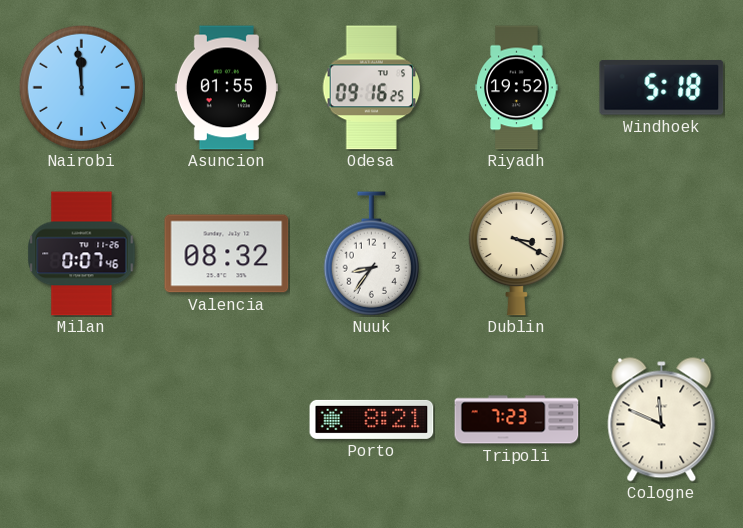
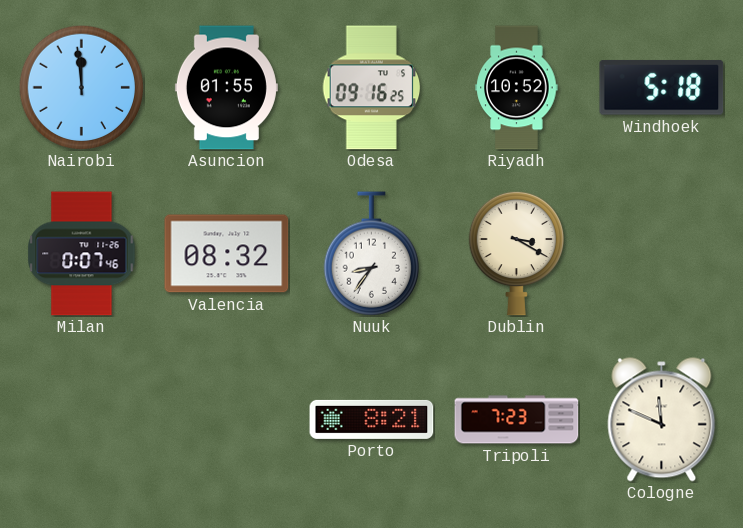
Riyadh: 19:52 -> 10:52
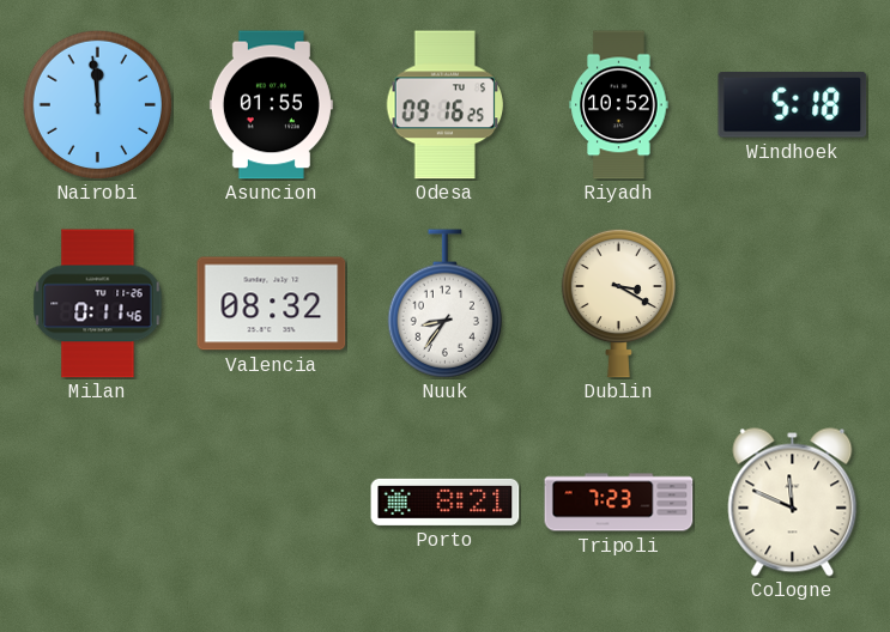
Milan: 0:07 -> 0:11
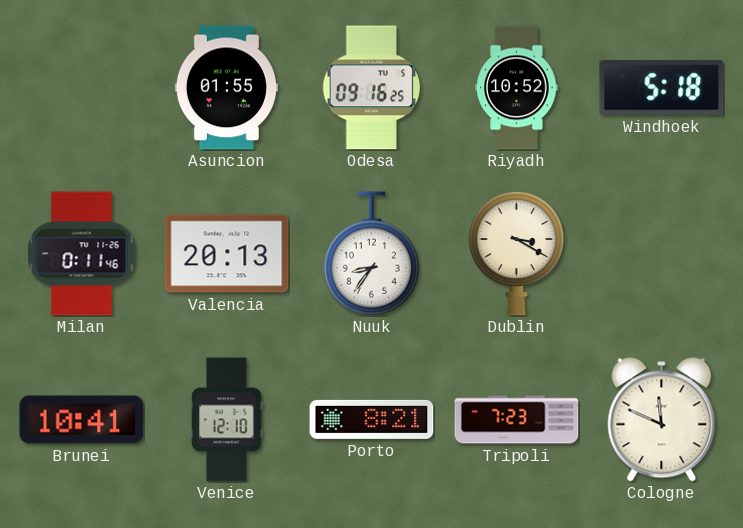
Nairobi: 11:59 -> none
Valencia: 08:32 -> 20:13
Brunei: none -> 10:41
Venice: none -> 12:10
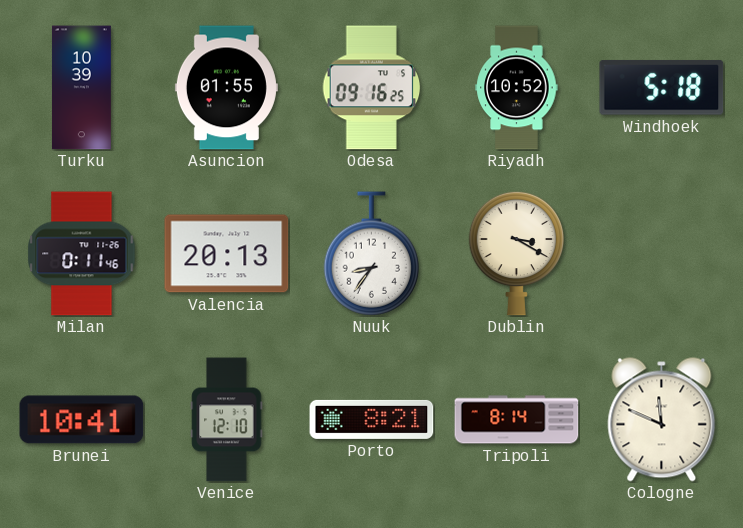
Turku: none -> 10:39
Tripoli: 7:23 -> 8:14
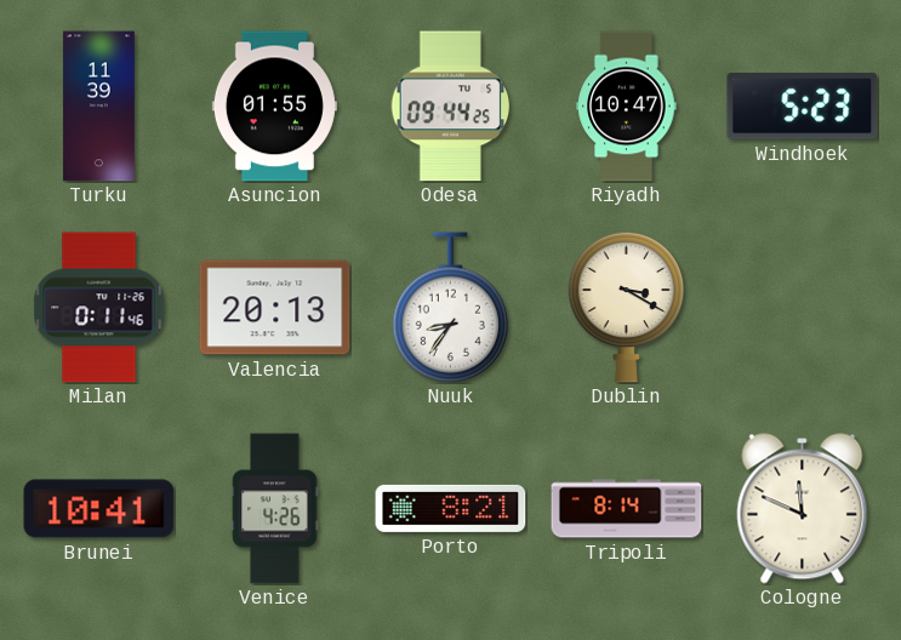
Turku: 10:39 -> 11:39
Odesa: 09:16 -> 09:44
Riyadh: 10:52 -> 10:47
Windhoek: 5:18 -> 5:23
Venice: 12:10 -> 4:26
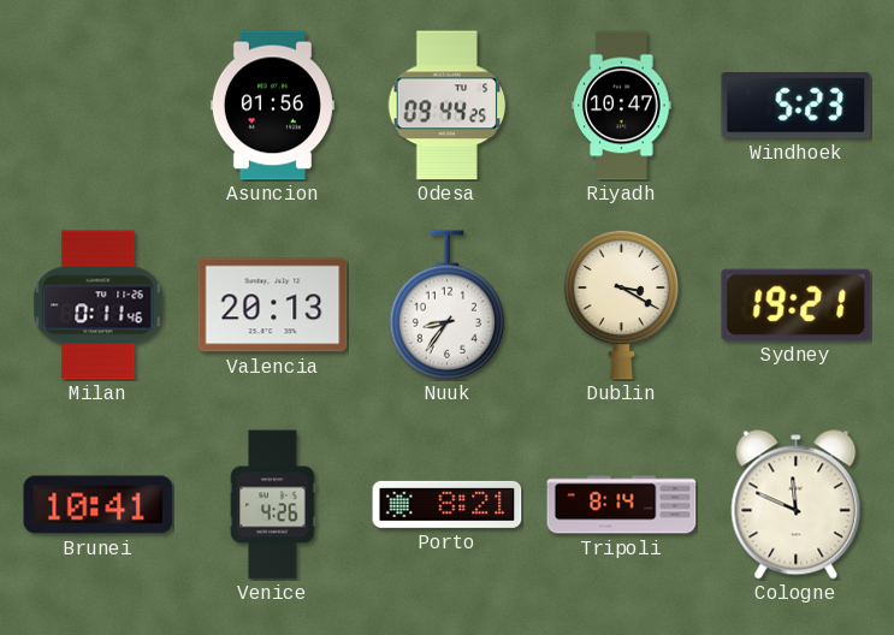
Turku: 11:39 -> none
Asuncion: 01:55 -> 01:56
Sydney: none -> 19:21
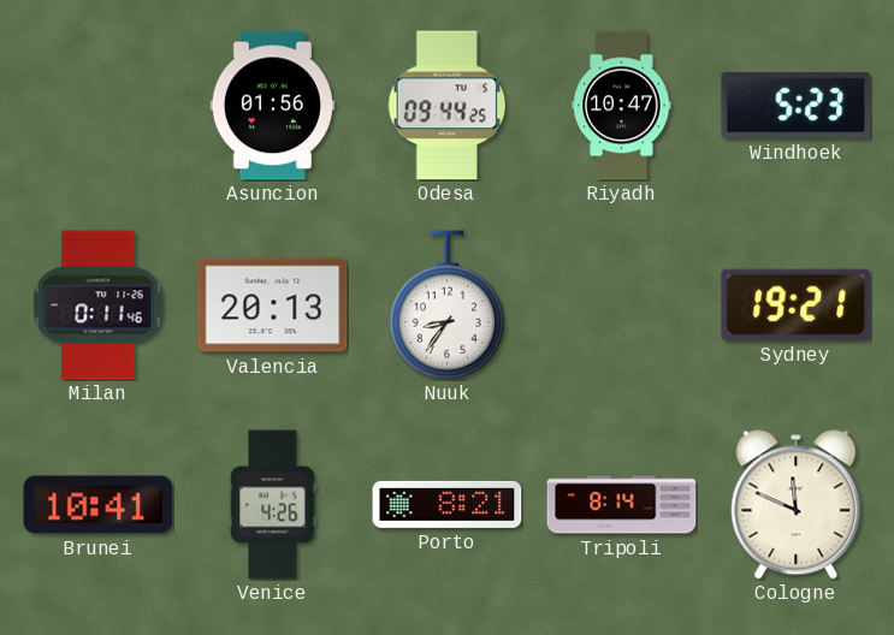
Dublin: 3:20 -> none
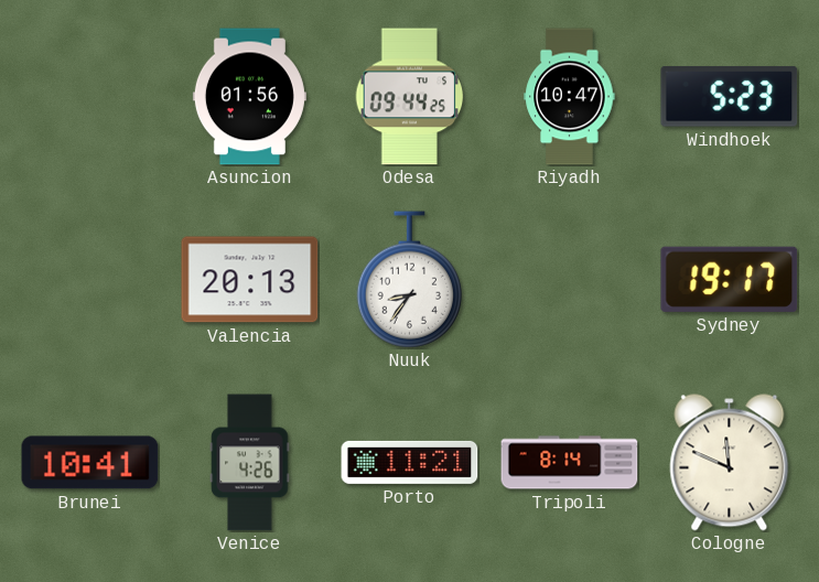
Milan: 0:11 -> none
Sydney: 19:21 -> 19:17
Porto: 8:21 -> 11:21
